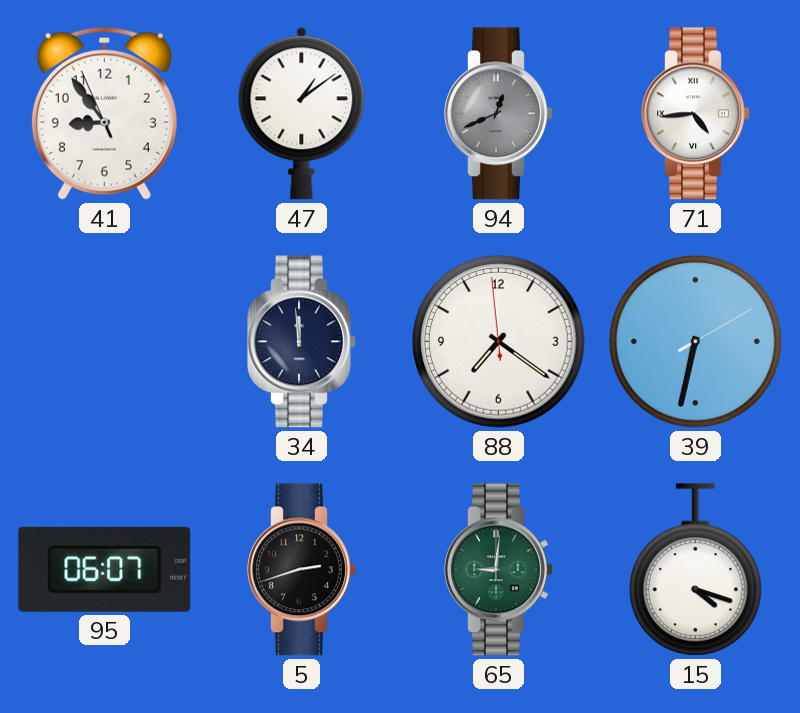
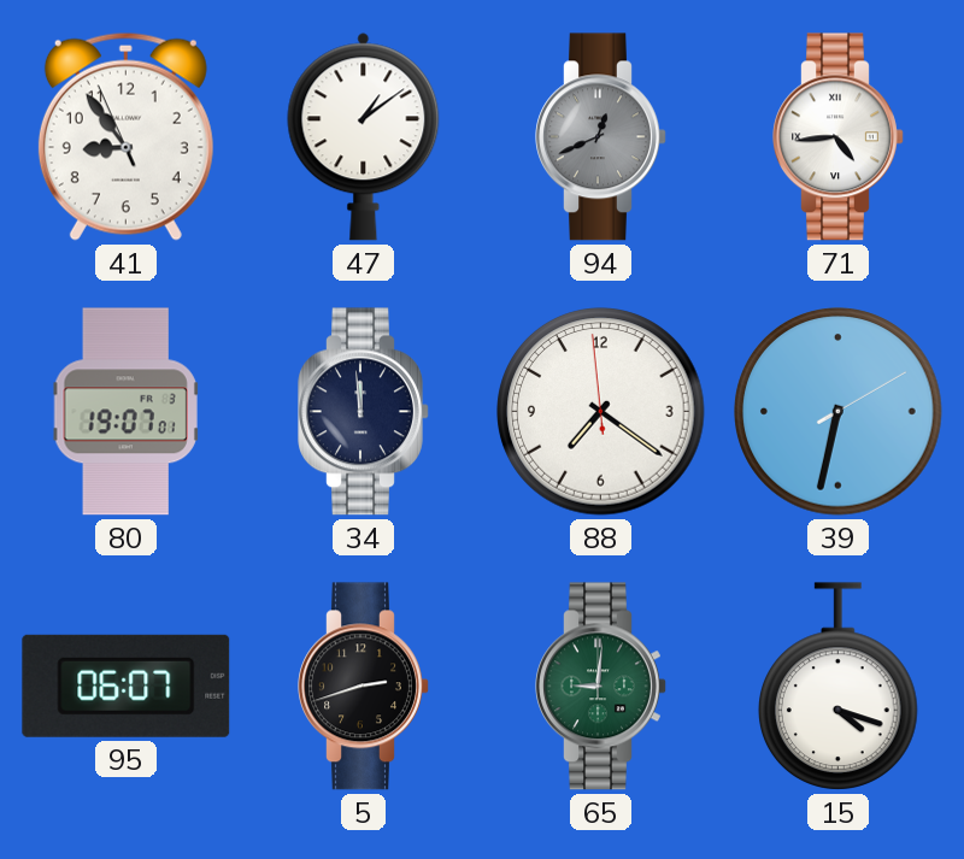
80: none -> 19:07
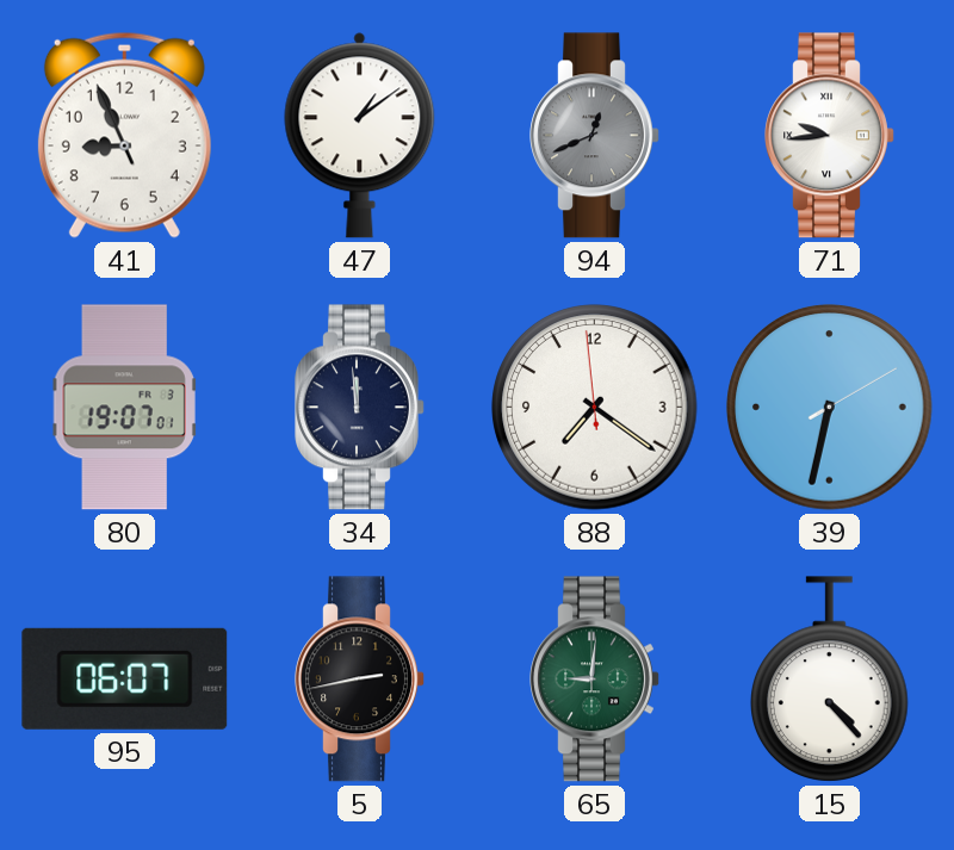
41: 8:53 -> 8:55
71: 4:44 -> 9:44
5: 2:42 -> 2:43
15: 4:18 -> 4:23
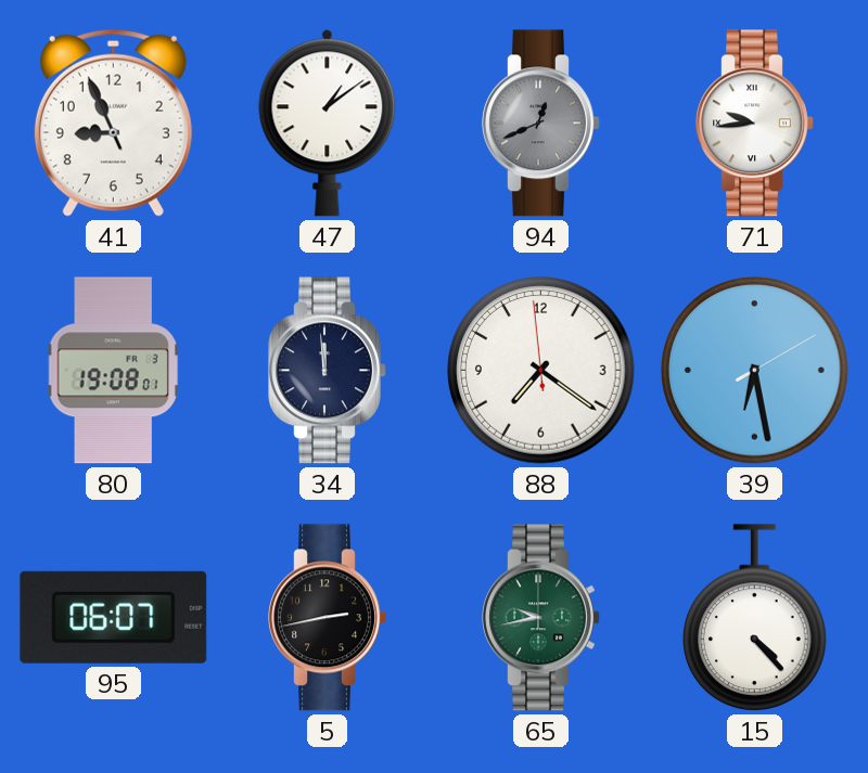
80: 19:07 -> 19:08
39: 6:32 -> 6:28
65: 9:01 -> 9:43
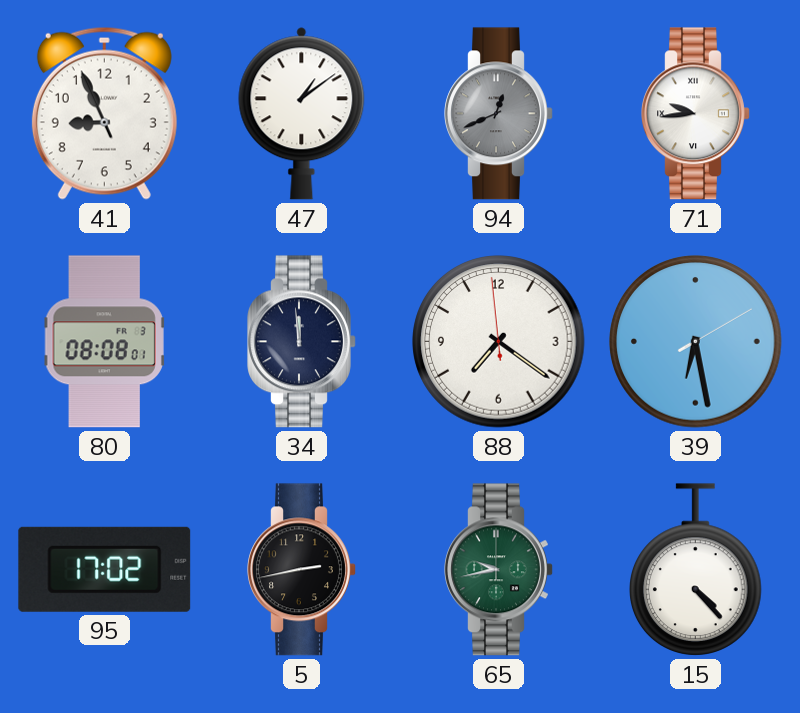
80: 19:08 -> 08:08
95: 06:07 -> 17:02
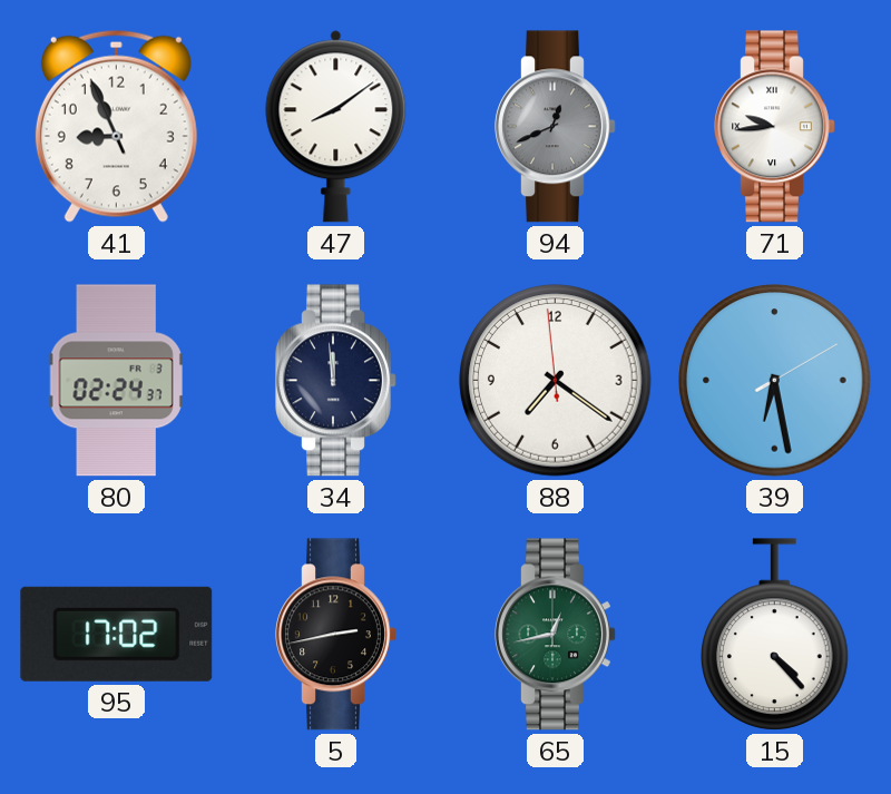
47: 1:09 -> 8:09
80: 08:08 -> 02:24
65: 9:43 -> 12:43
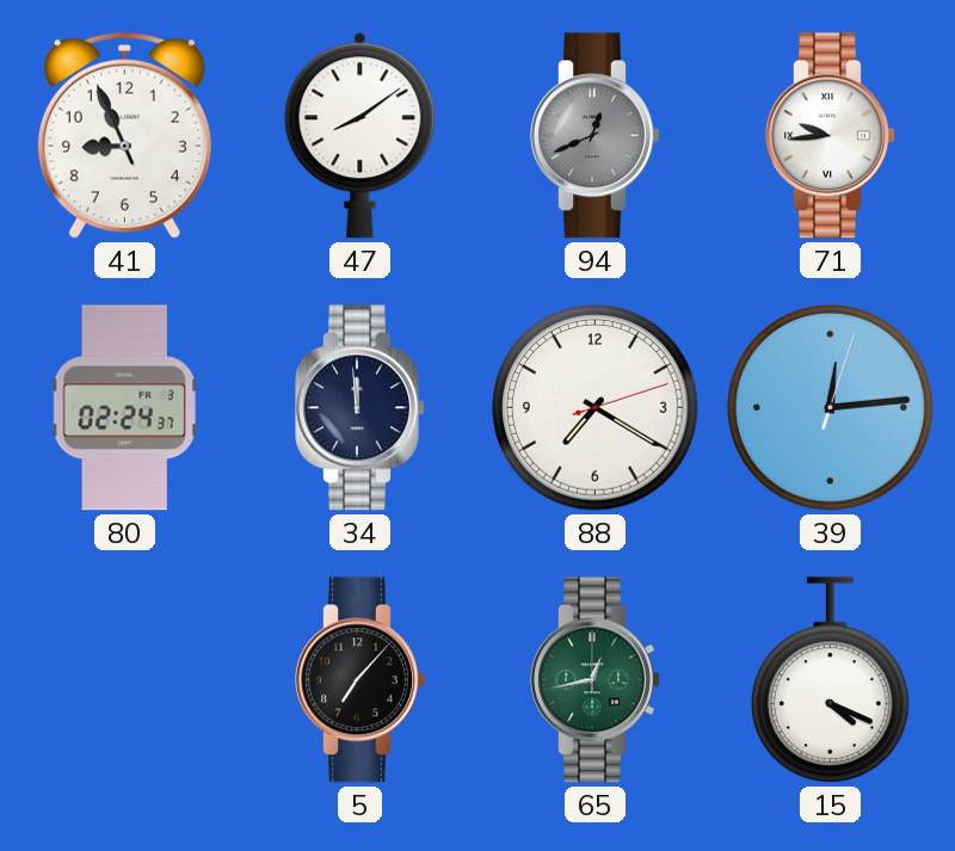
88: 7:20:59 -> 7:20:12
39: 6:28 -> 12:14
95: 17:02 -> none
5: 2:43 -> 7:07
15: 4:23 -> 4:19
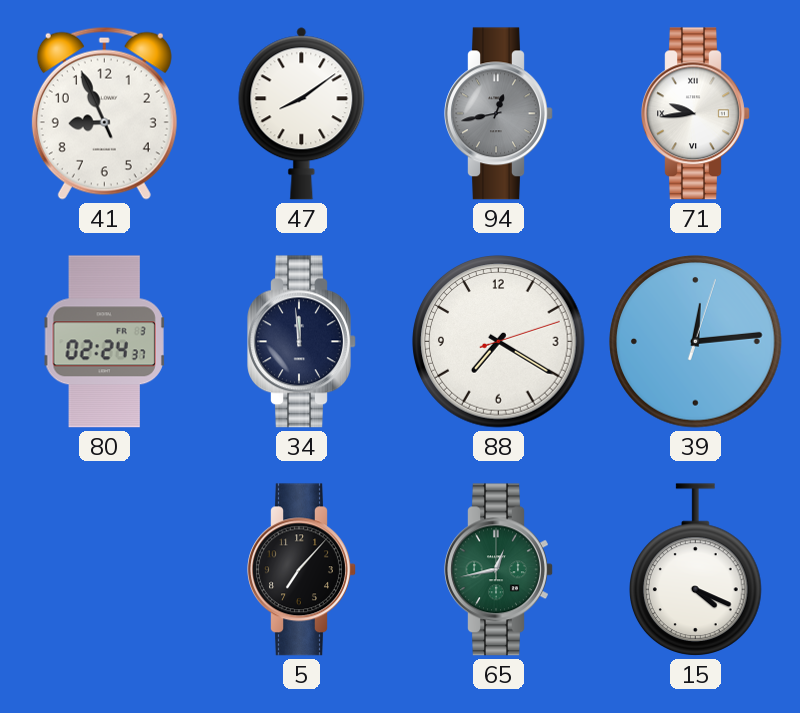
94: 12:41 -> 12:43
